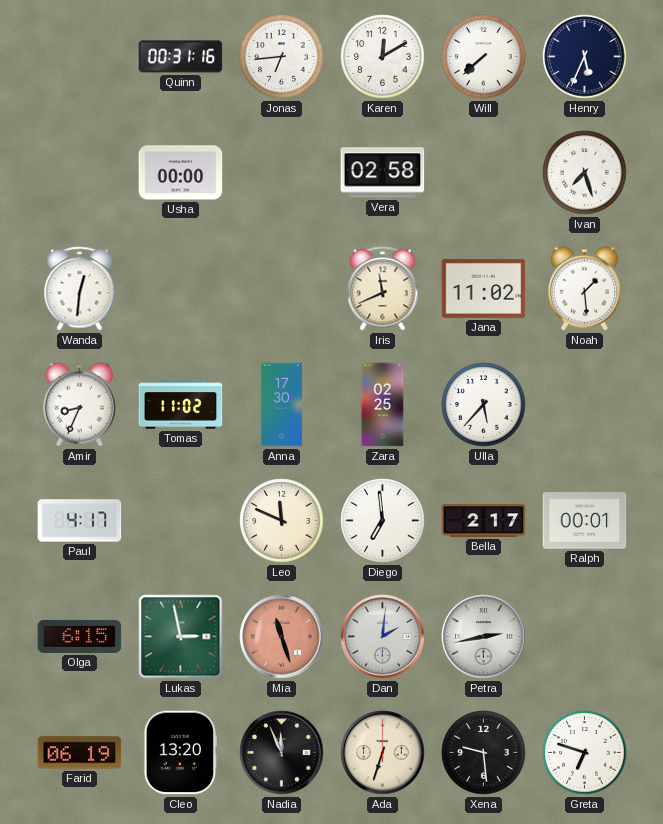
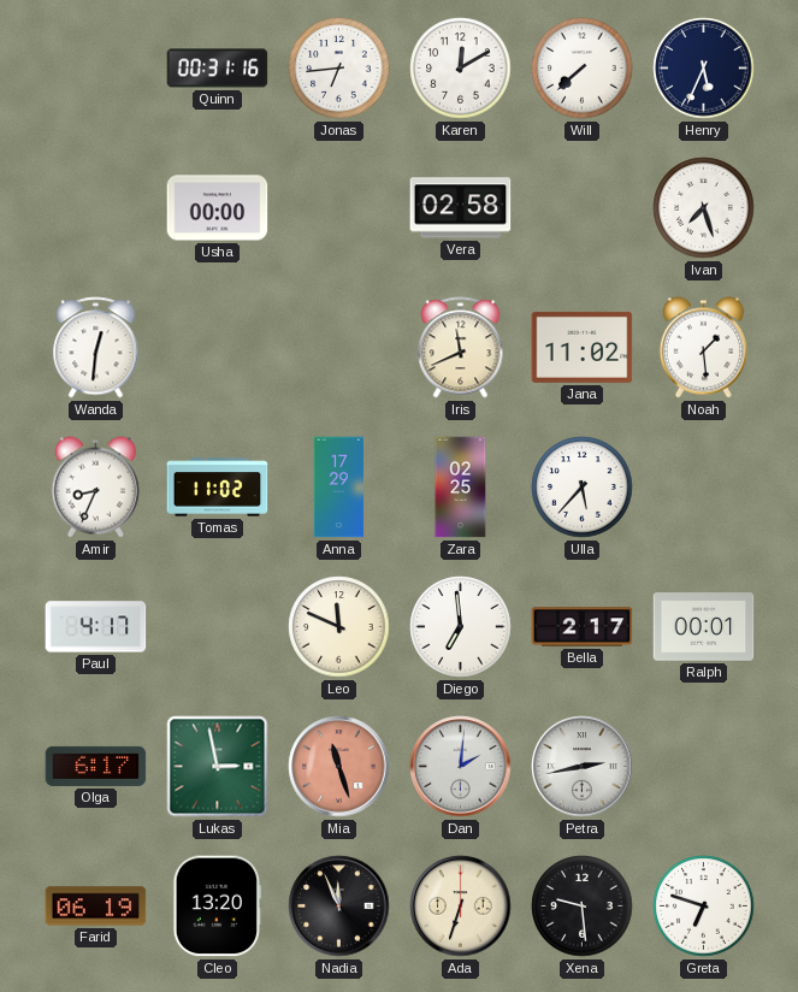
Anna: 17:30 -> 17:29
Olga: 6:15 -> 6:17
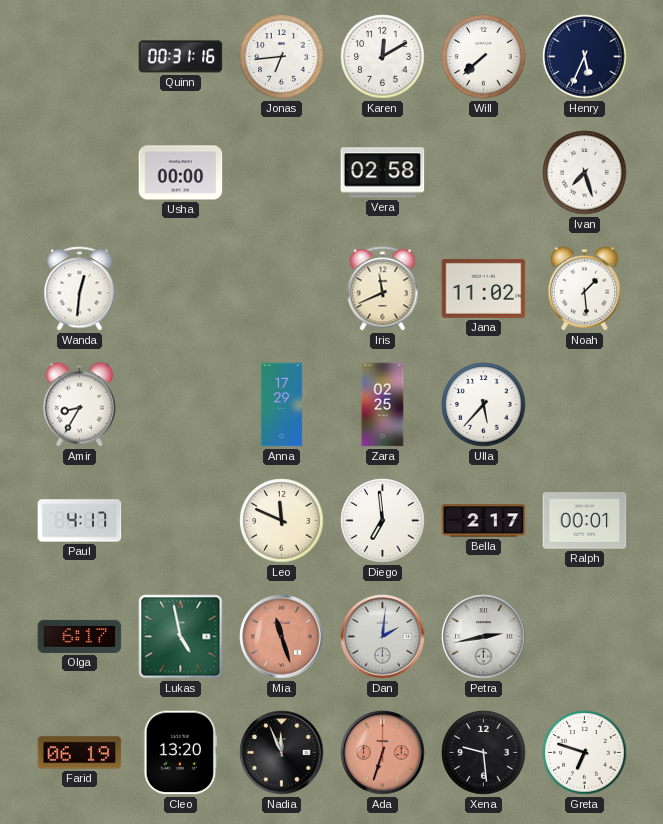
Amir: 8:34 -> 8:35
Tomas: 11:02 -> none
Lukas: 2:58 -> 4:58
Ada dial: cream -> salmon
